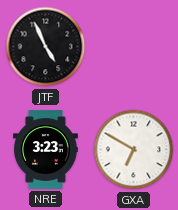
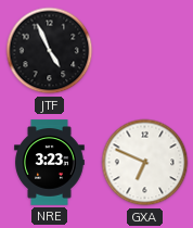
GXA: 6:50 -> 6:49
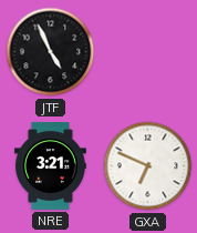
NRE: 3:23 -> 3:21
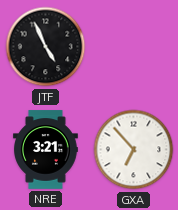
GXA: 6:49 -> 6:53
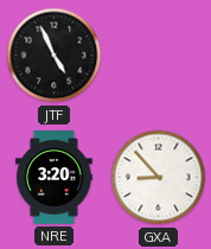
NRE: 3:21 -> 3:20
GXA: 6:53 -> 8:53
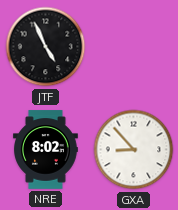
NRE: 3:20 -> 8:02
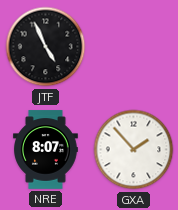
NRE: 8:02 -> 8:07
GXA: 8:53 -> 1:53
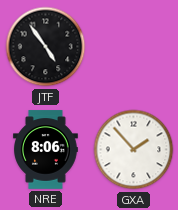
JTF: 4:56 -> 4:54
NRE: 8:07 -> 8:06
